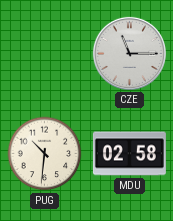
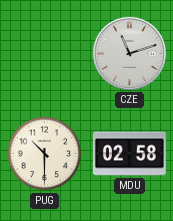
CZE: 11:15 -> 11:12
PUG: 10:31 -> 10:30
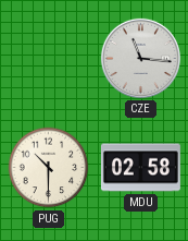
CZE: 11:12 -> 11:16
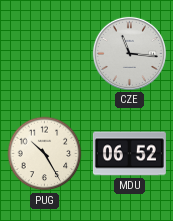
PUG: 10:30 -> 10:25
MDU: 02:58 -> 06:52
